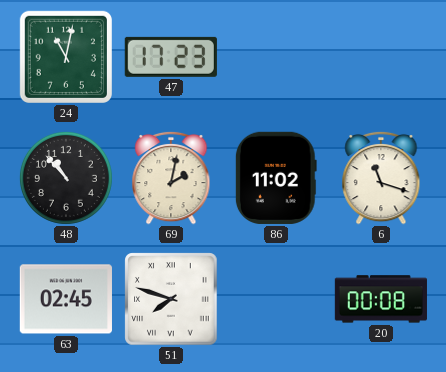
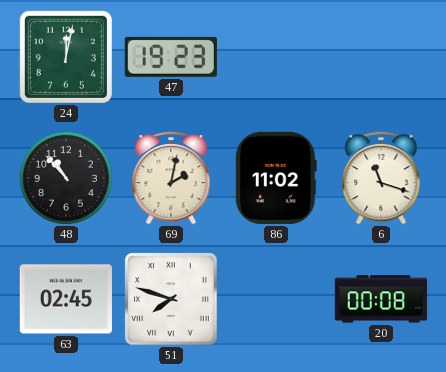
24: 11:02 -> 12:02
47: 17:23 -> 19:23
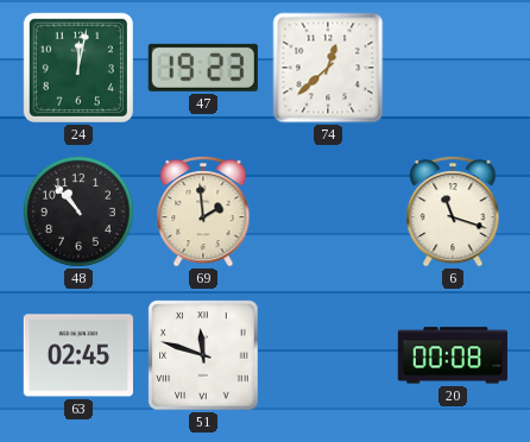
74: none -> 12:38
69: 2:02 -> 1:59
86: 11:02 -> none
51: 7:48 -> 11:48
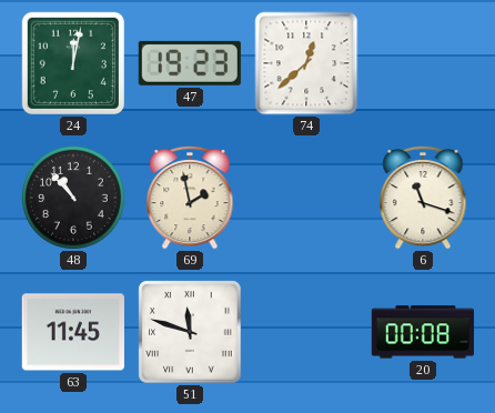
69: 1:59 -> 1:58
63: 02:45 -> 11:45
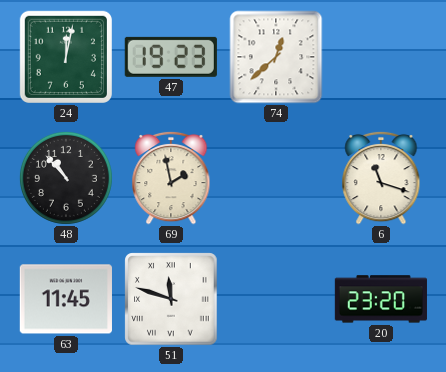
20: 00:08 -> 23:20
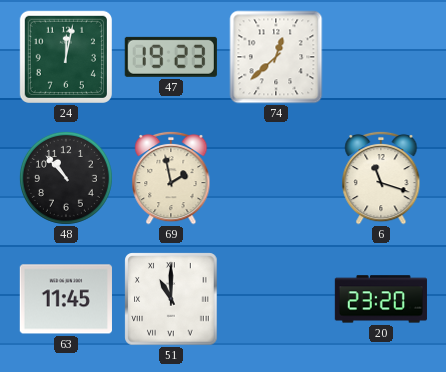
51: 11:48 -> 11:00
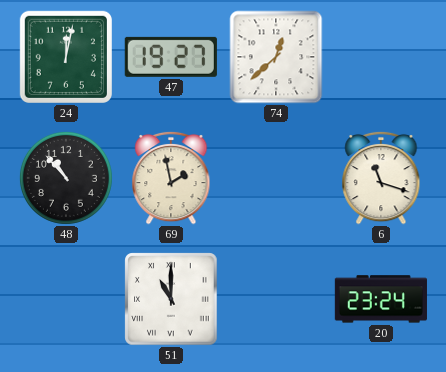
47: 19:23 -> 19:27
63: 11:45 -> none
20: 23:20 -> 23:24
